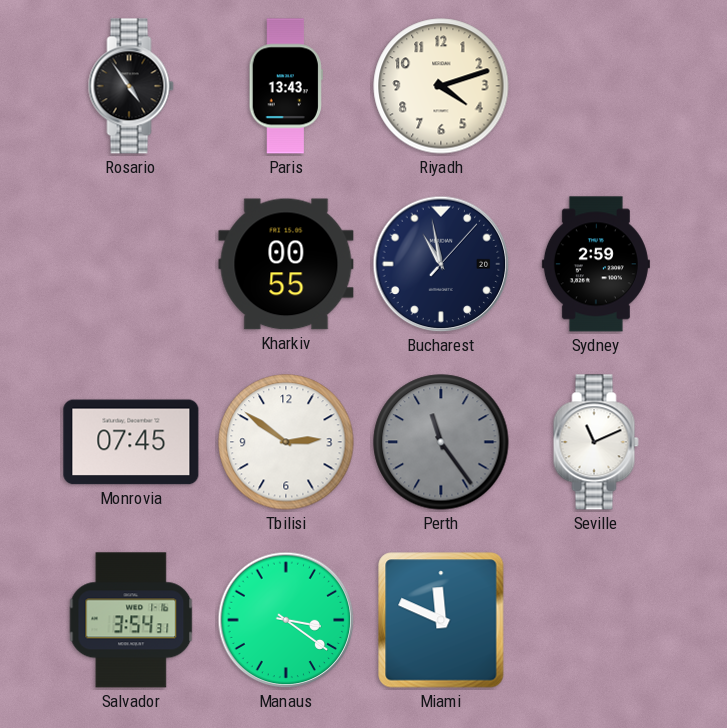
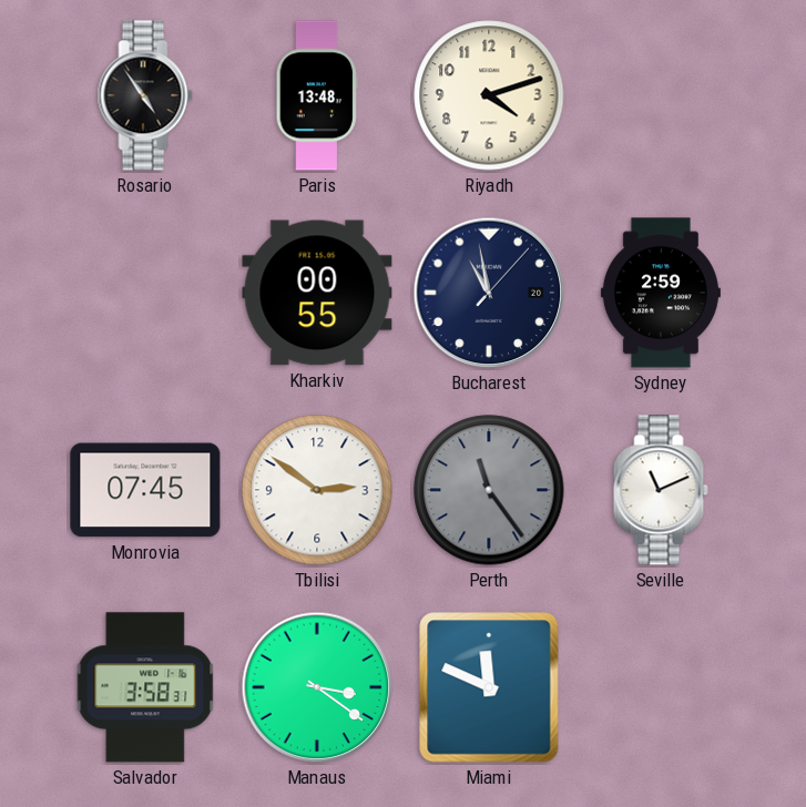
Paris: 13:43 -> 13:48
Salvador: 3:54 -> 3:58
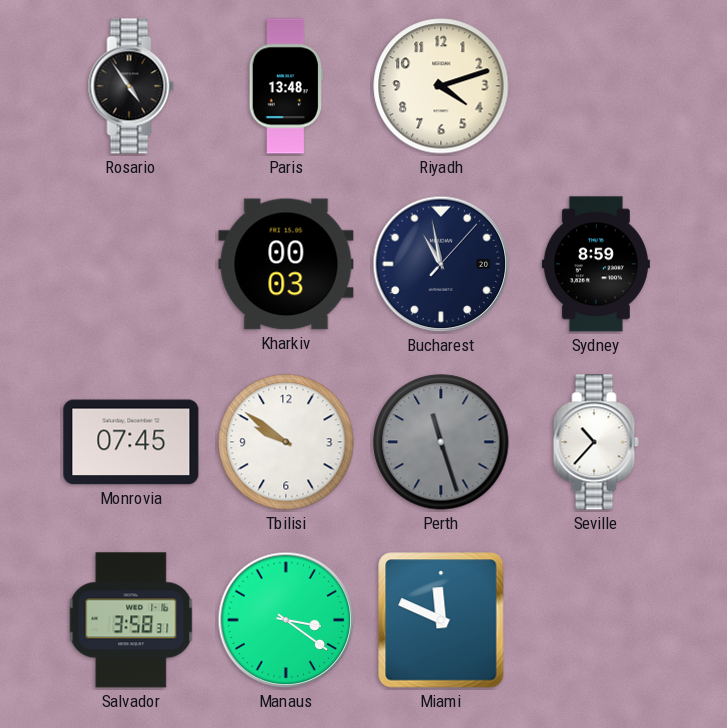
Kharkiv: 00:55 -> 00:03
Sydney: 2:59 -> 8:59
Tbilisi: 2:51 -> 9:51
Perth: 11:24 -> 11:27
Seville: 11:11 -> 10:37
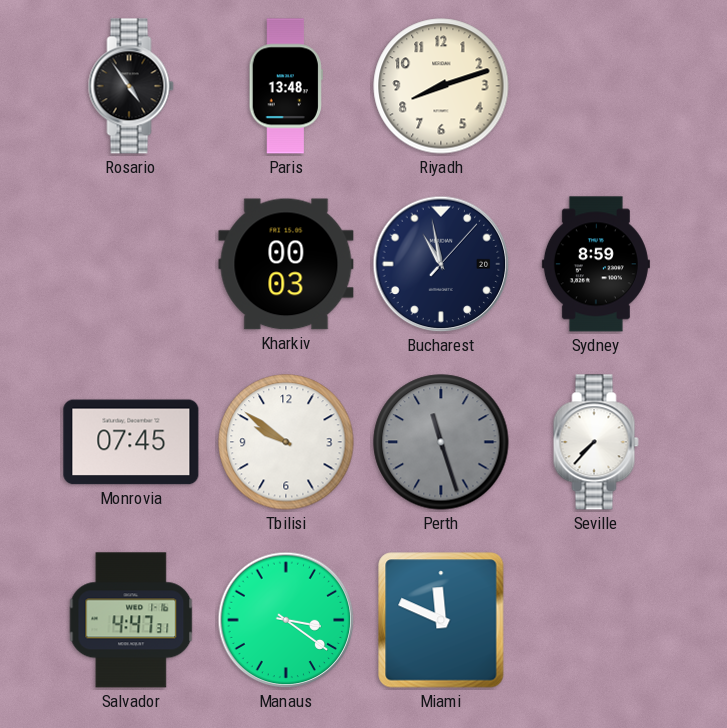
Riyadh: 4:12 -> 8:12
Seville: 10:37 -> 7:37
Salvador: 3:58 -> 4:47
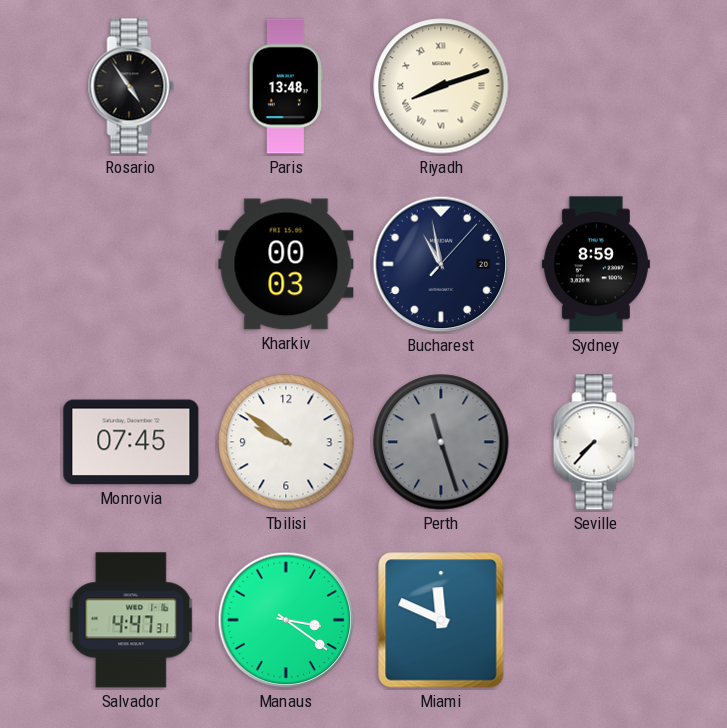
Riyadh numerals: Arabic -> Roman
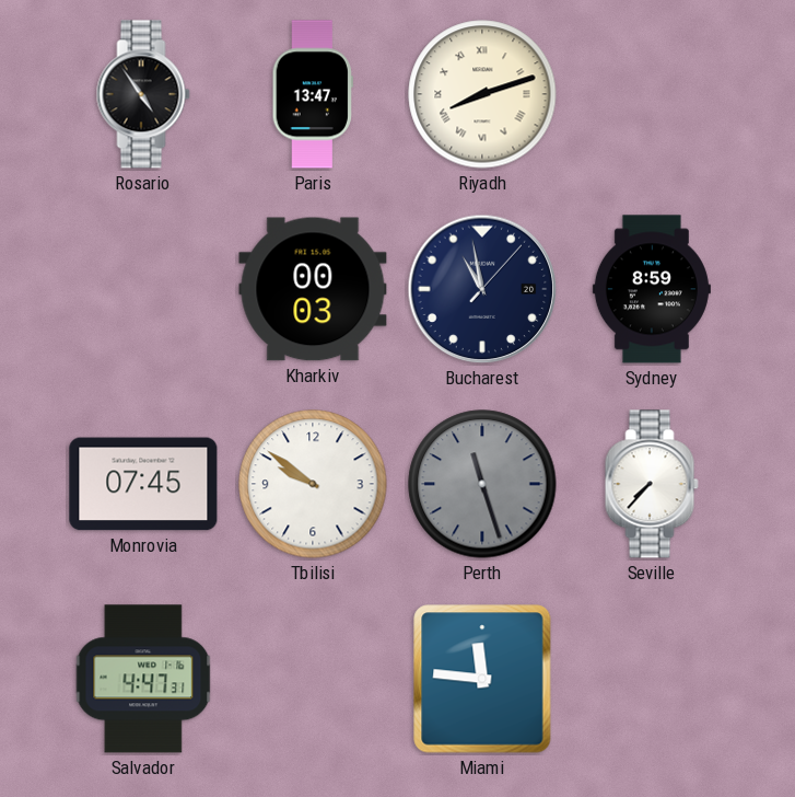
Paris: 13:48 -> 13:47
Manaus: 3:21 -> none
Miami: 11:49 -> 11:46
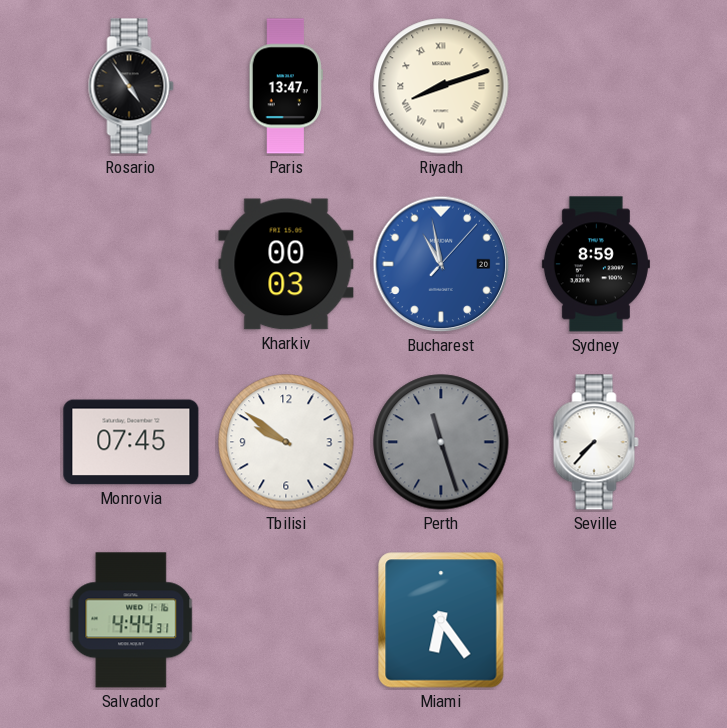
Bucharest dial: navy -> blue
Salvador: 4:47 -> 4:44
Miami: 11:46 -> 6:24
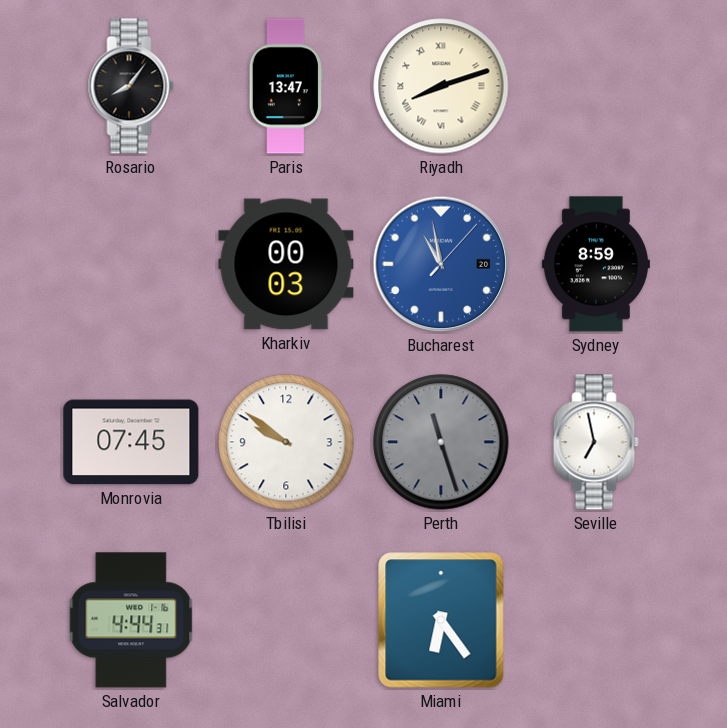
Rosario: 4:54 -> 8:06
Seville: 7:37 -> 6:58
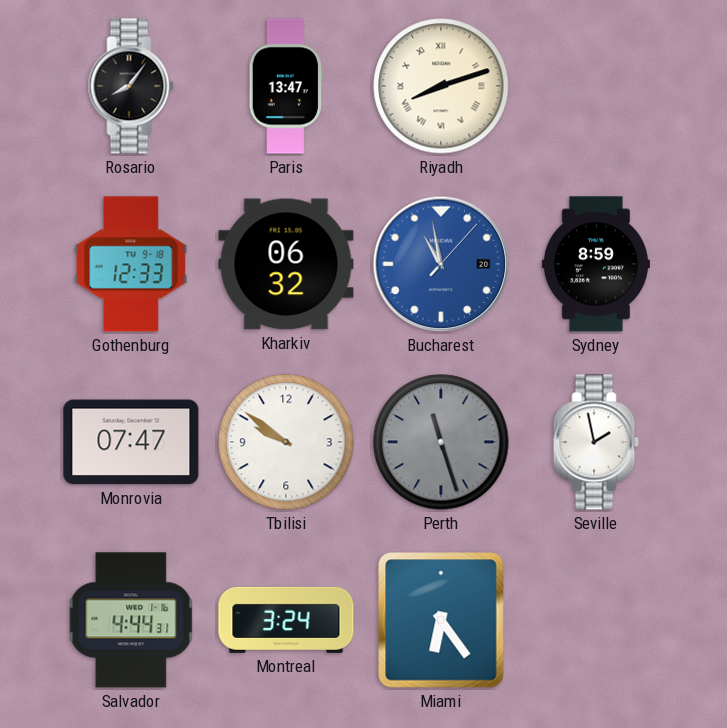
Gothenburg: none -> 12:33
Kharkiv: 00:03 -> 06:32
Monrovia: 07:45 -> 07:47
Seville: 6:58 -> 1:58
Montreal: none -> 3:24
